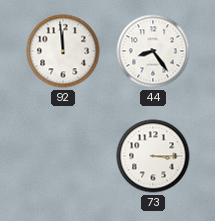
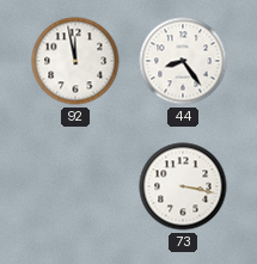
92: 11:59 -> 11:58
73: 3:15 -> 3:17
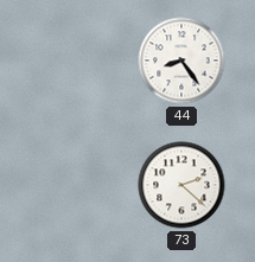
92: 11:58 -> none
73: 3:17 -> 2:22
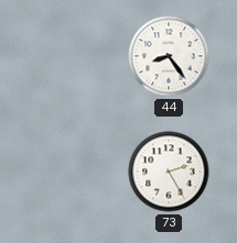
73: 2:22 -> 2:25
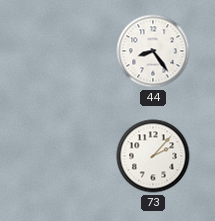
73: 2:25 -> 2:07
